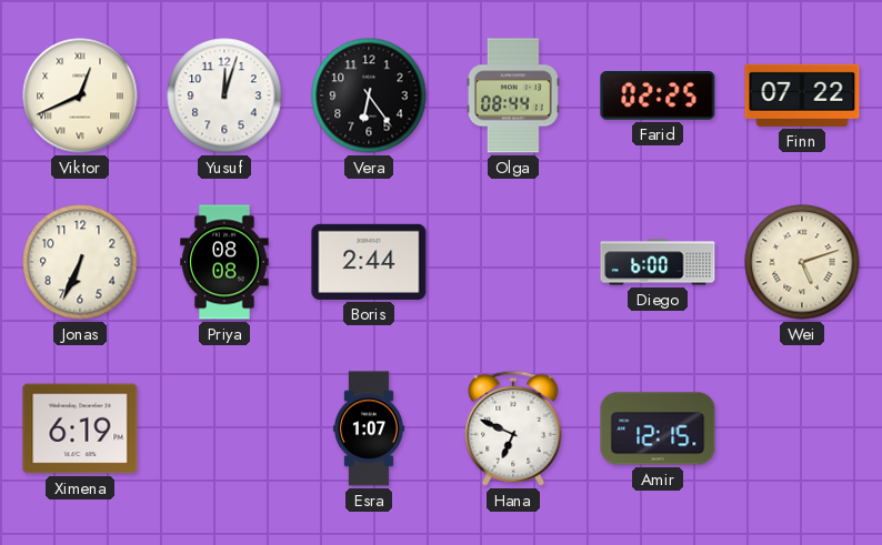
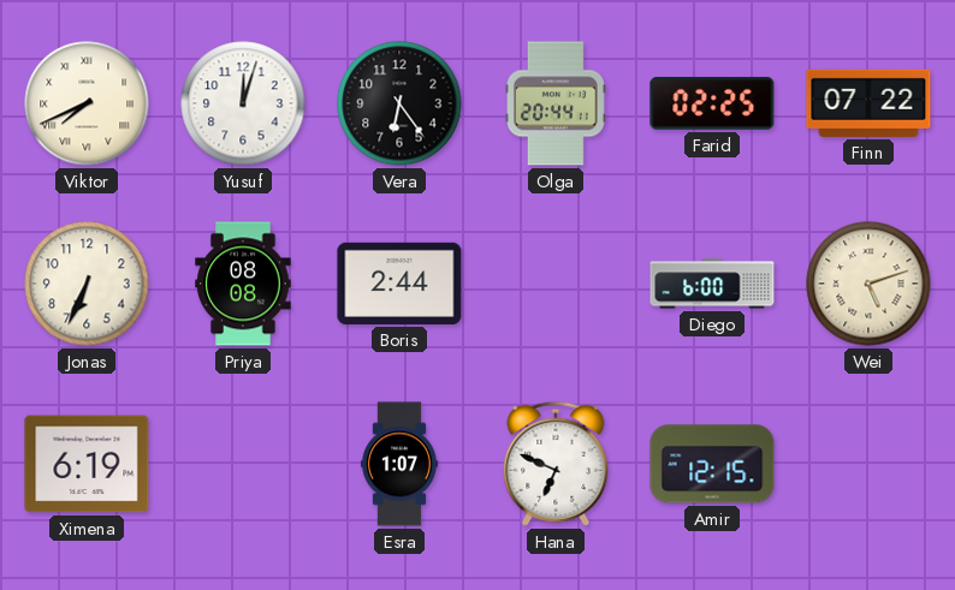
Viktor: 12:41 -> 7:41
Olga: 08:44 -> 20:44
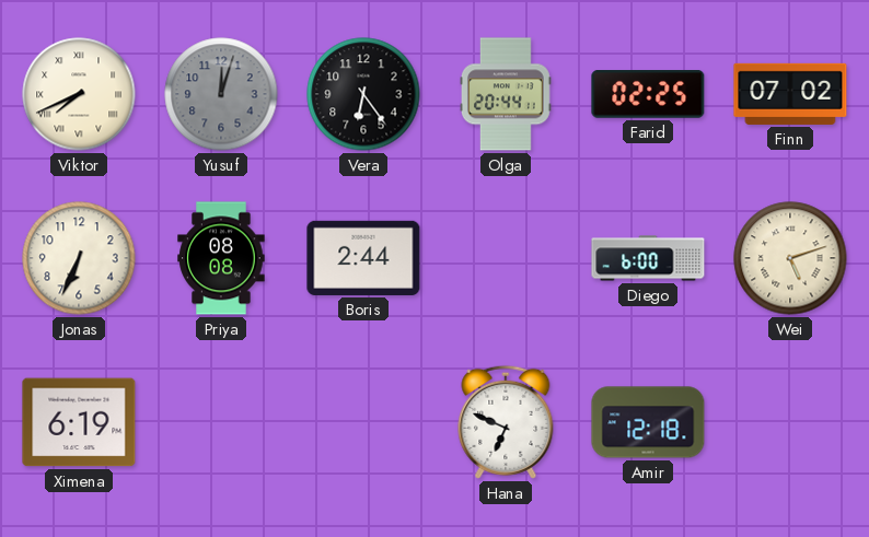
Yusuf dial: white -> grey
Finn: 07:22 -> 07:02
Esra: 1:07 -> none
Amir: 12:15 -> 12:18
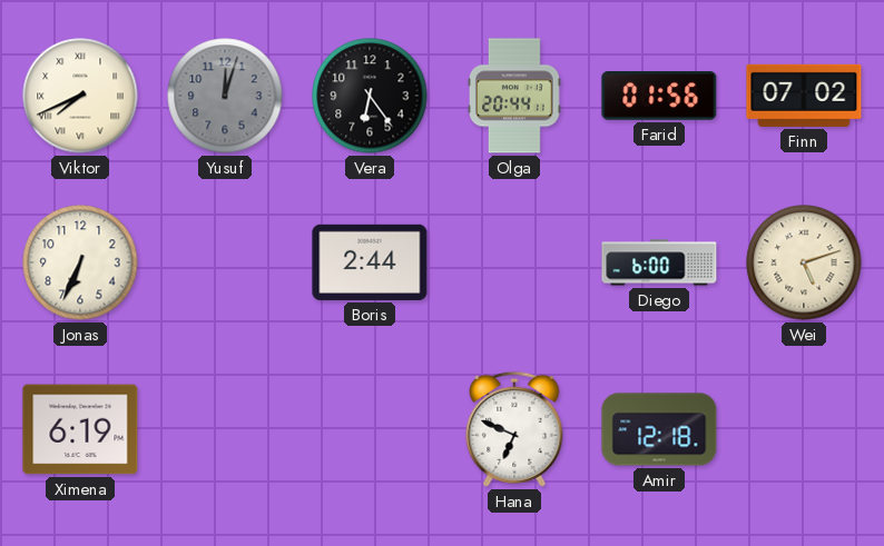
Farid: 02:25 -> 01:56
Priya: 08:08 -> none
